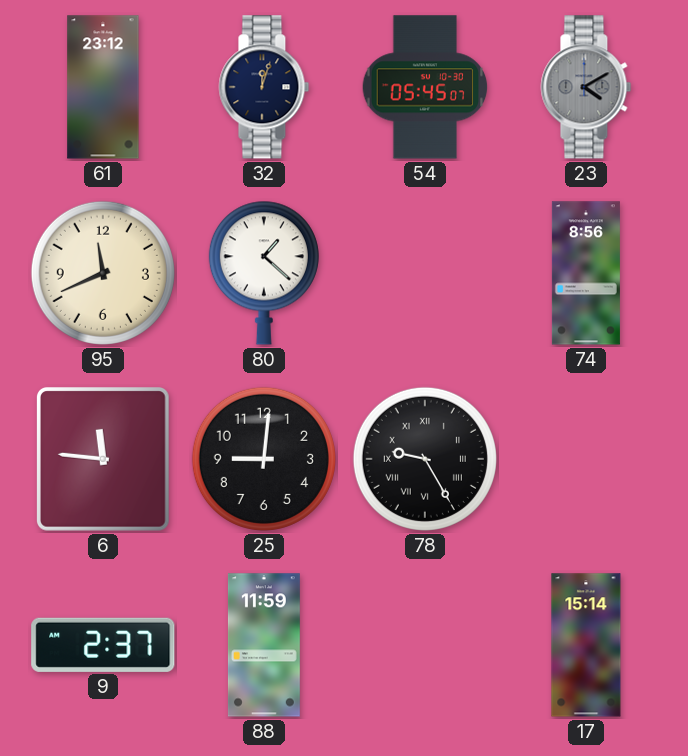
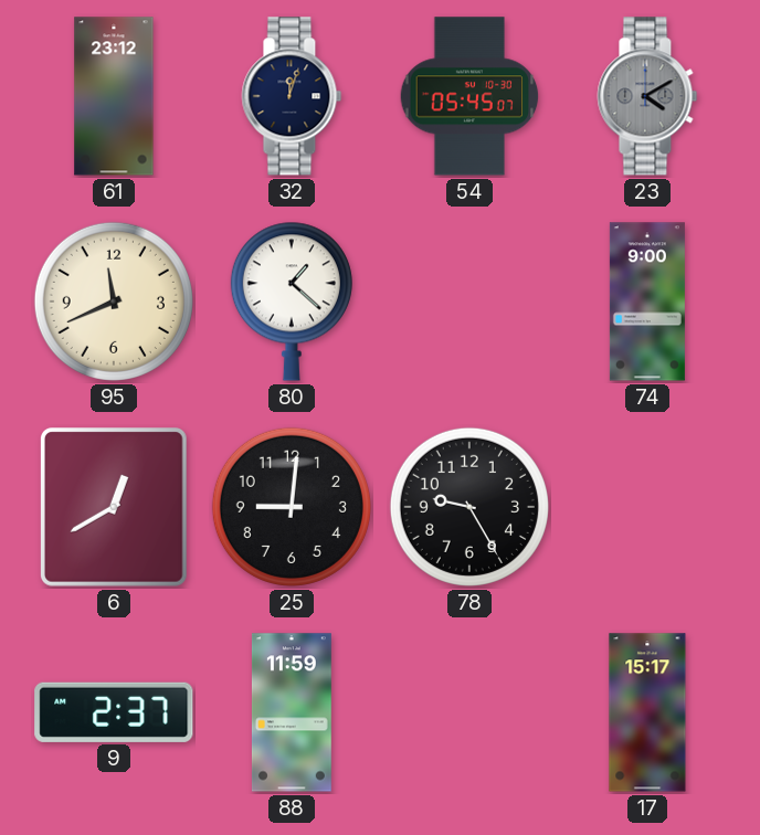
74: 8:56 -> 9:00
6: 11:46 -> 12:40
78 numerals: Roman -> Arabic
17: 15:14 -> 15:17
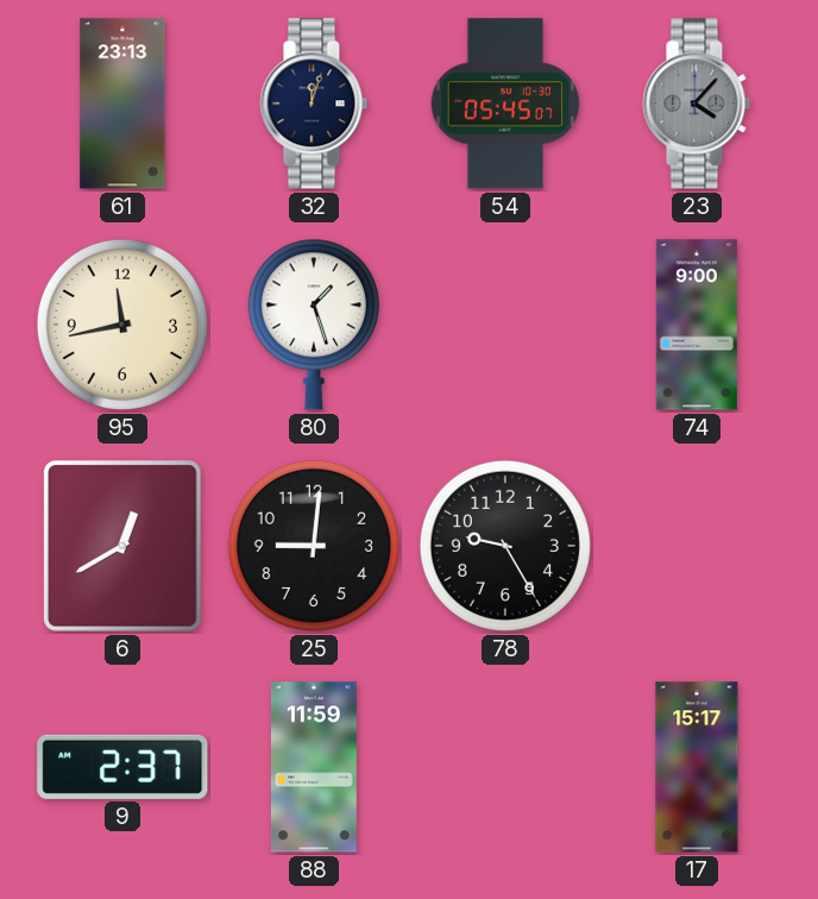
61: 23:12 -> 23:13
23: 4:10 -> 4:07
95: 11:41 -> 11:43
80: 1:22 -> 1:27
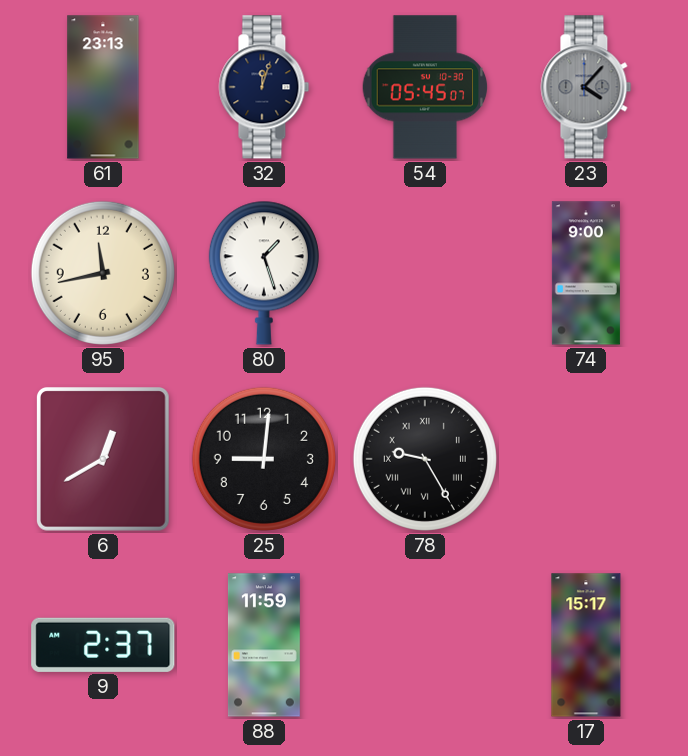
78 numerals: Arabic -> Roman
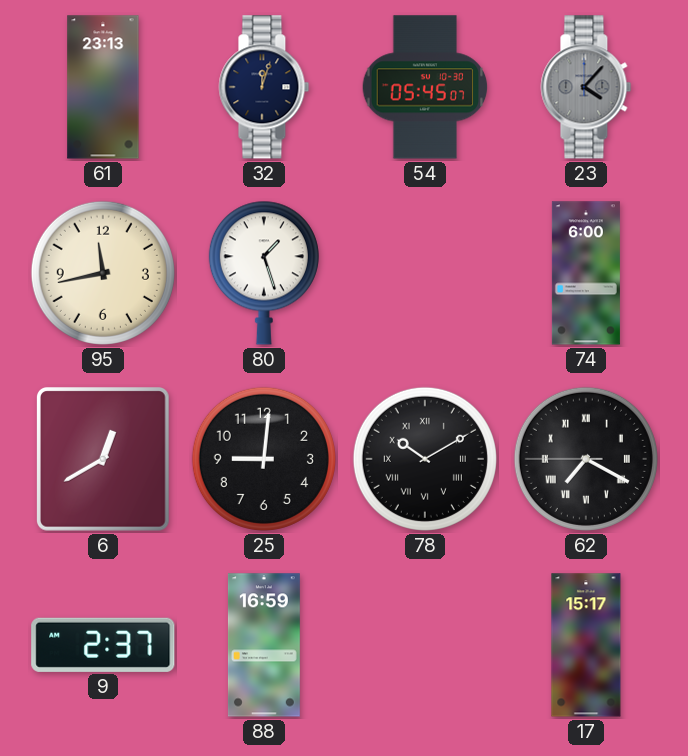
74: 9:00 -> 6:00
78: 9:25 -> 10:10
62: none -> 7:19
88: 11:59 -> 16:59
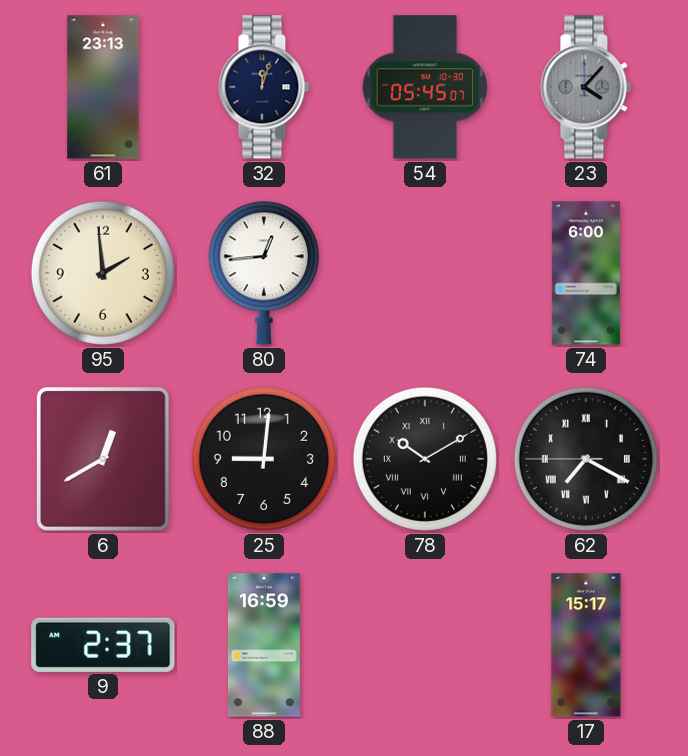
95: 11:43 -> 1:59
80: 1:27 -> 12:44
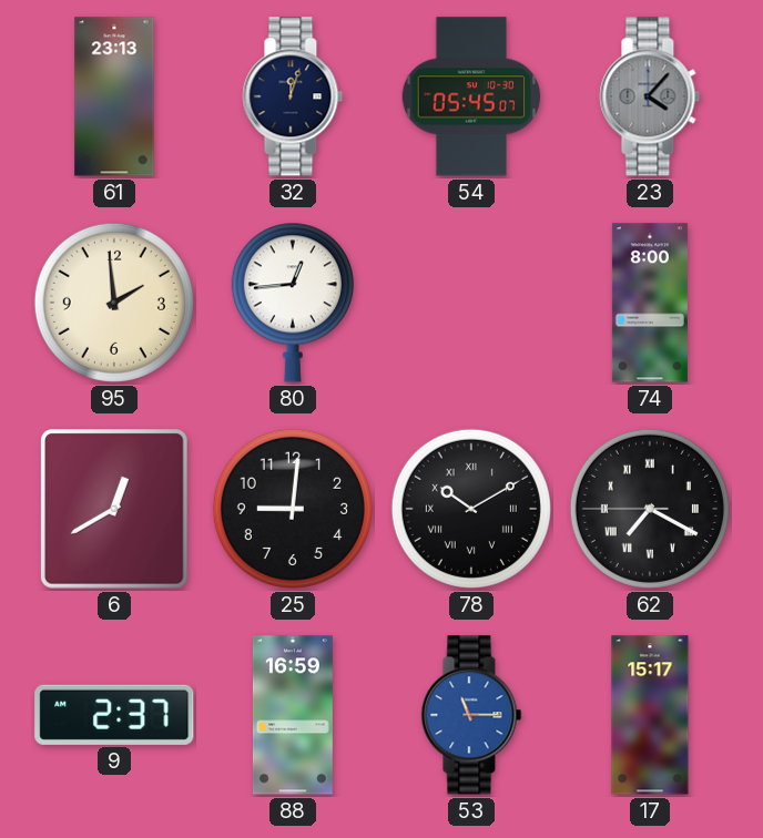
74: 6:00 -> 8:00
53: none -> 11:15
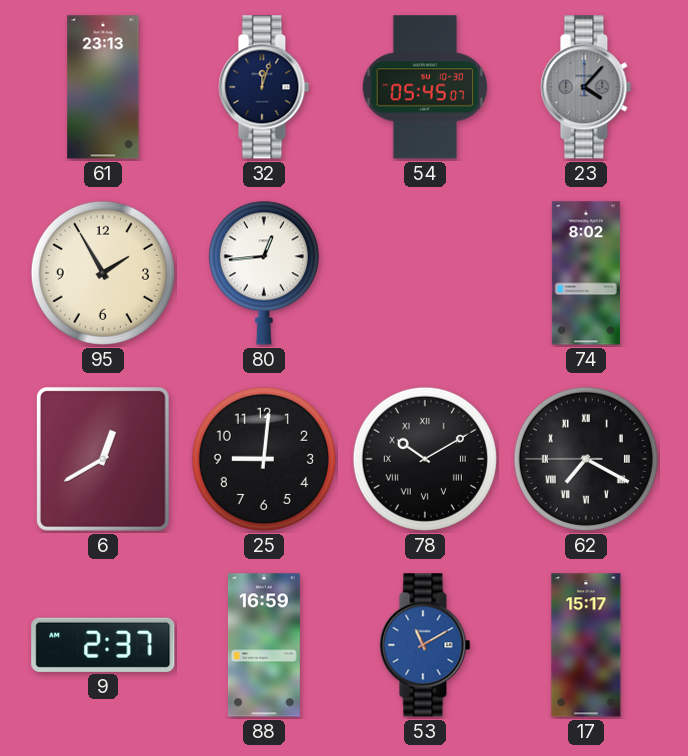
95: 1:59 -> 1:55
74: 8:00 -> 8:02
53: 11:15 -> 11:10
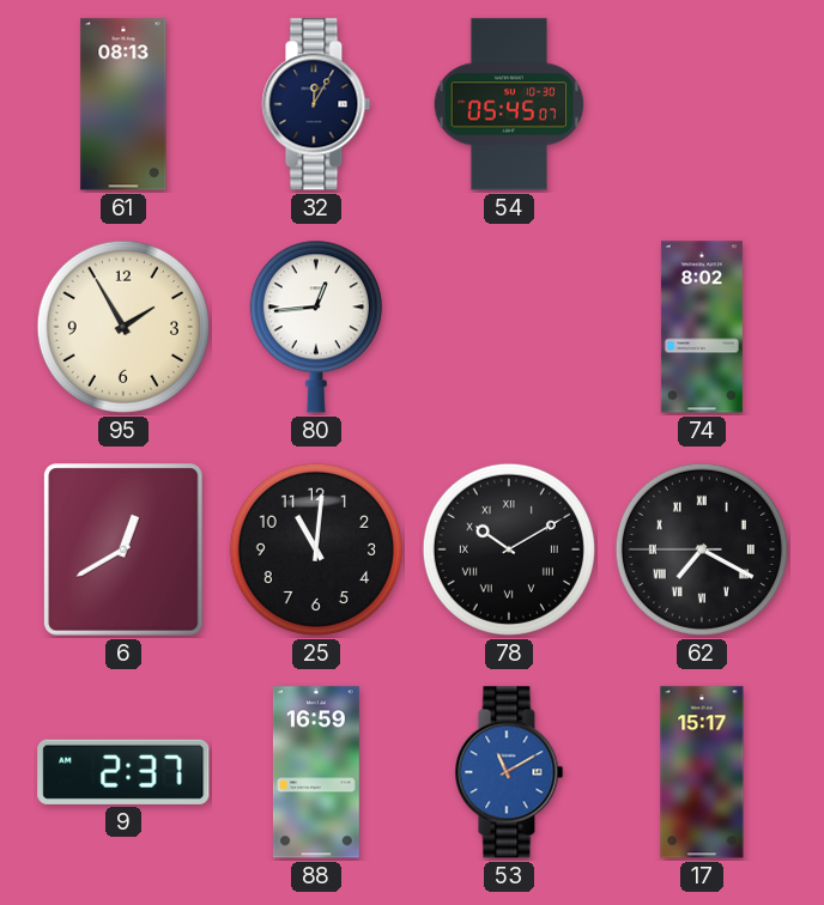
61: 23:13 -> 08:13
32: 12:03 -> 12:05
23: 4:07 -> none
25: 9:01 -> 11:01
